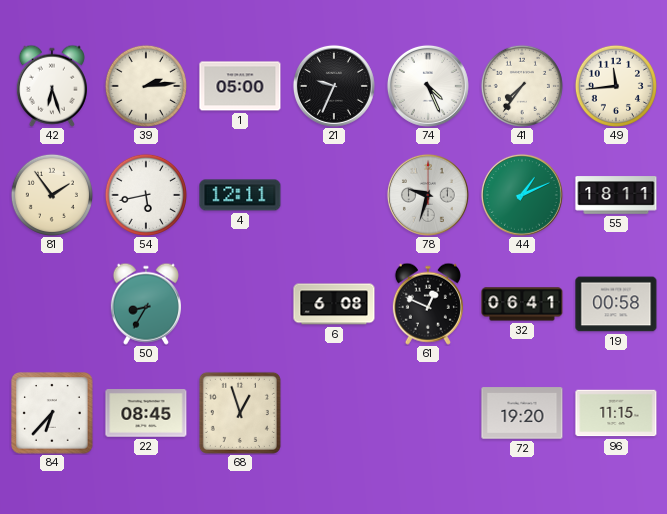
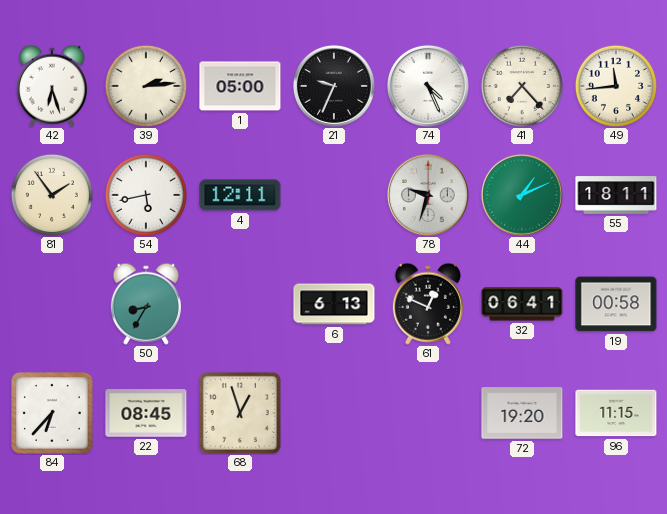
41: 7:36 -> 7:23
6: 6:08 -> 6:13
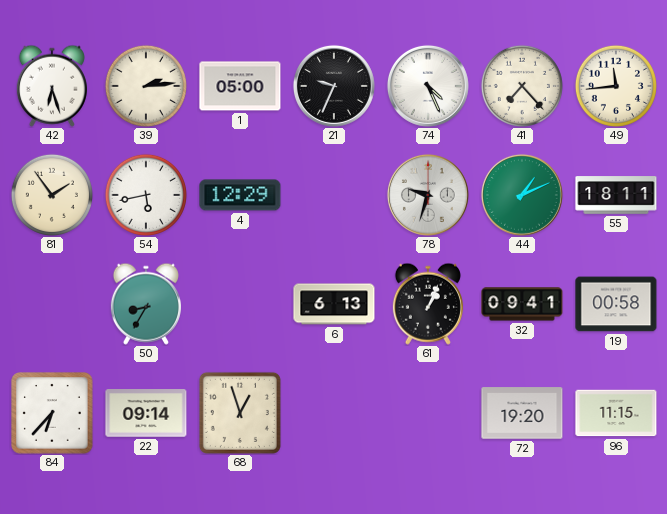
4: 12:11 -> 12:29
61: 12:49 -> 1:04
32: 06:41 -> 09:41
22: 08:45 -> 09:14
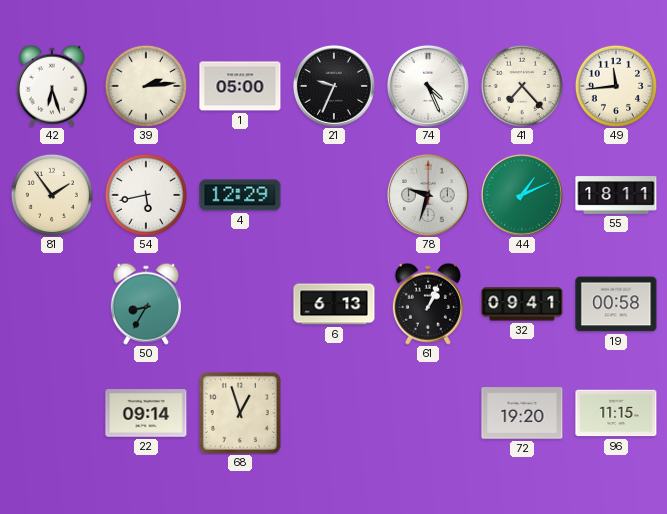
84: 6:37 -> none
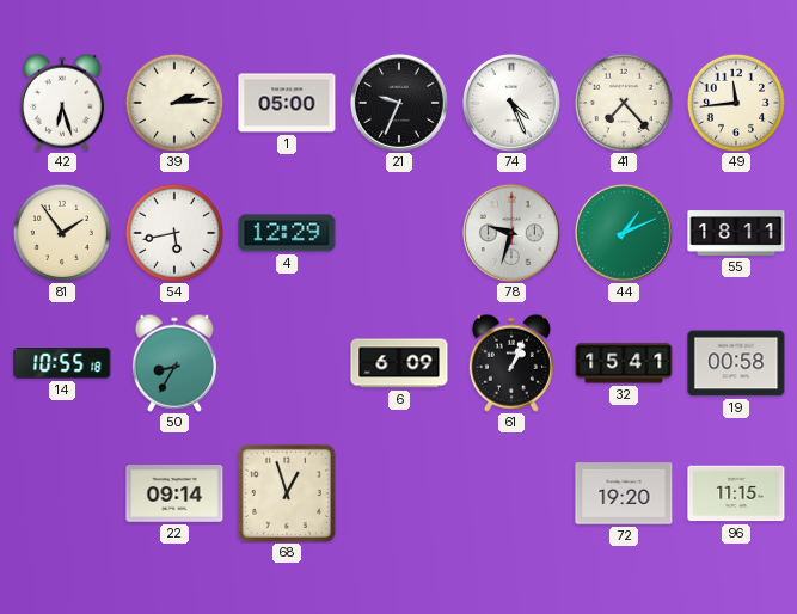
14: none -> 10:55
6: 6:13 -> 6:09
32: 09:41 -> 15:41
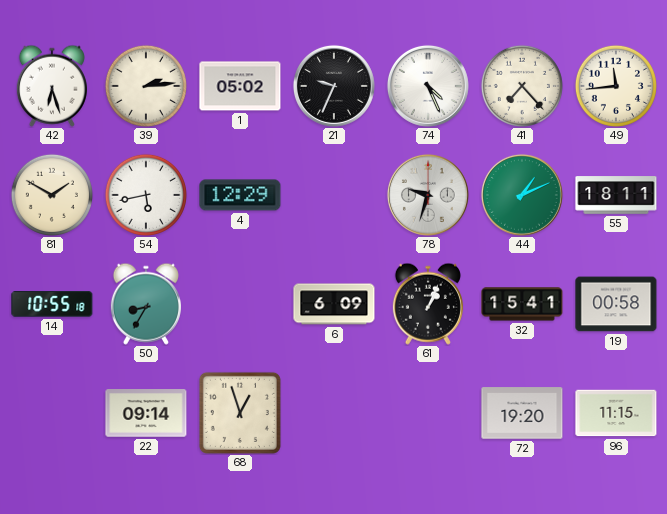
1: 05:00 -> 05:02
81: 1:54 -> 1:50
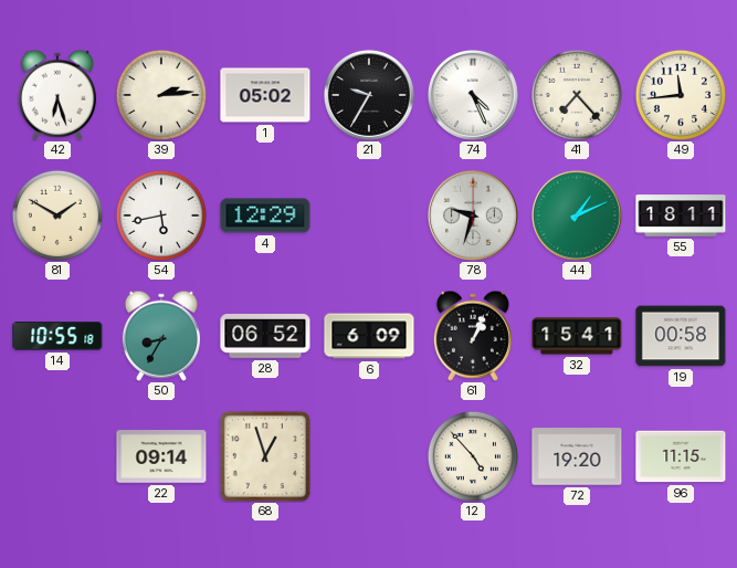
21: 9:34 -> 9:35
28: none -> 06:52
12: none -> 4:53
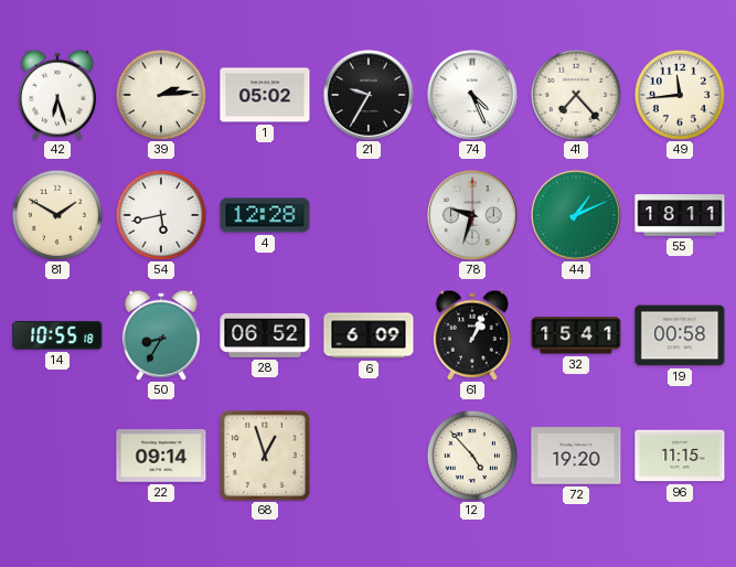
4: 12:29 -> 12:28
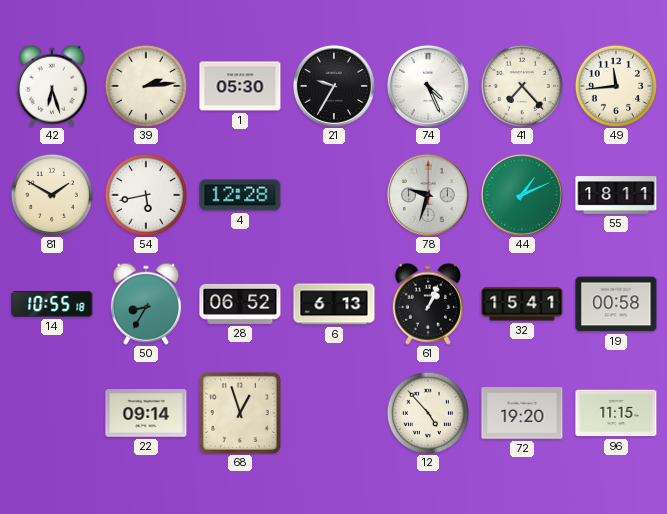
1: 05:02 -> 05:30
6: 6:09 -> 6:13
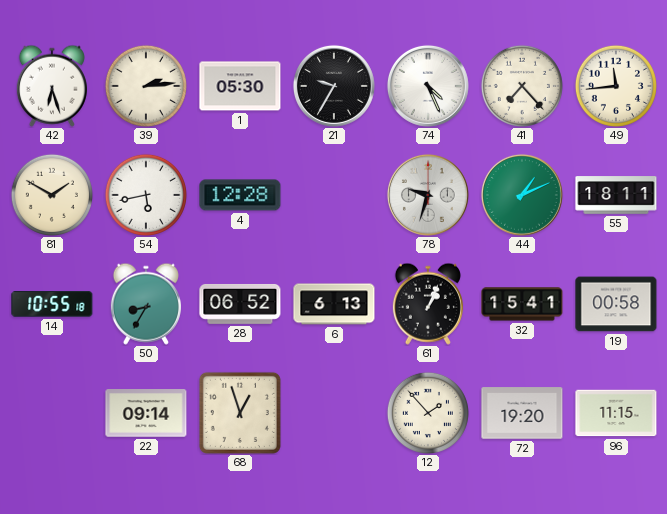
12: 4:53 -> 1:53
